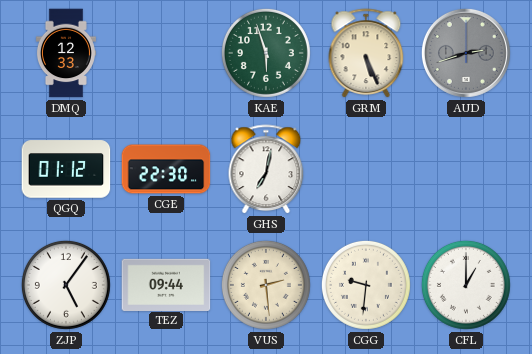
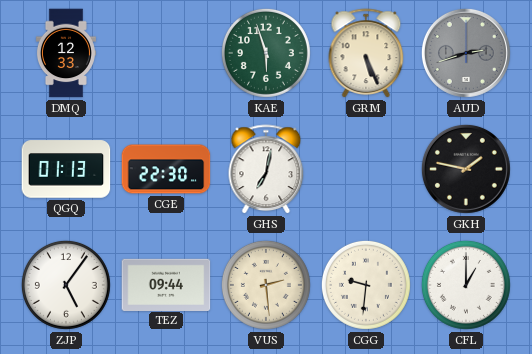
QGQ: 01:12 -> 01:13
GKH: none -> 1:47
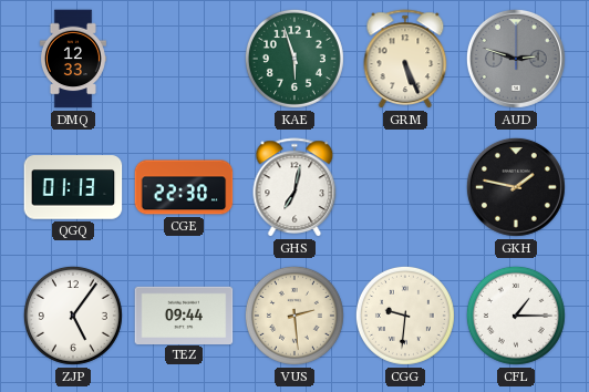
AUD: 2:42 -> 2:48
CFL: 1:00 -> 1:15
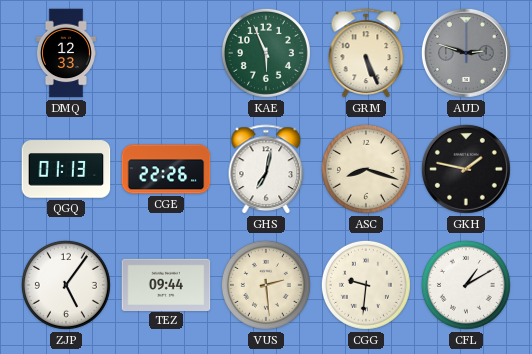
KAE: 5:57 -> 5:56
CGE: 22:30 -> 22:26
ASC: none -> 8:18
CFL: 1:15 -> 1:10
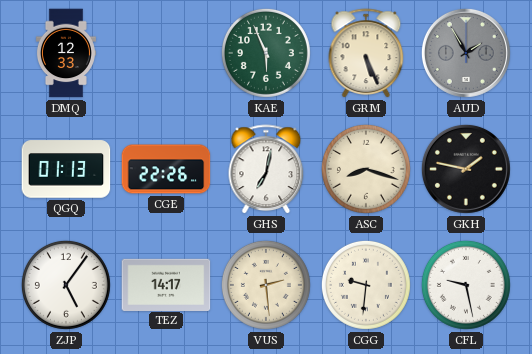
AUD: 2:48 -> 1:55
TEZ: 09:44 -> 14:17
CFL: 1:10 -> 9:28
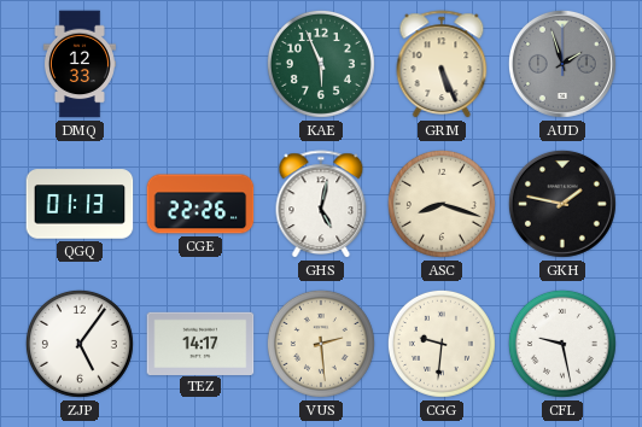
AUD: 1:55 -> 1:57
GHS: 7:02 -> 5:02
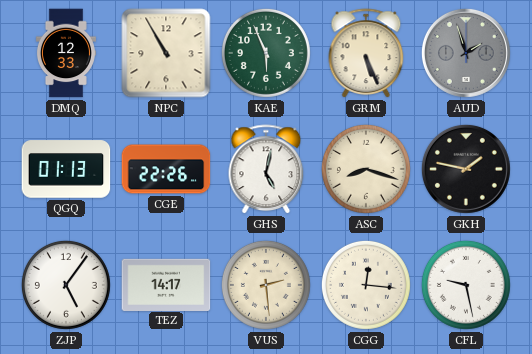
NPC: none -> 10:55
CGG: 9:31 -> 12:16
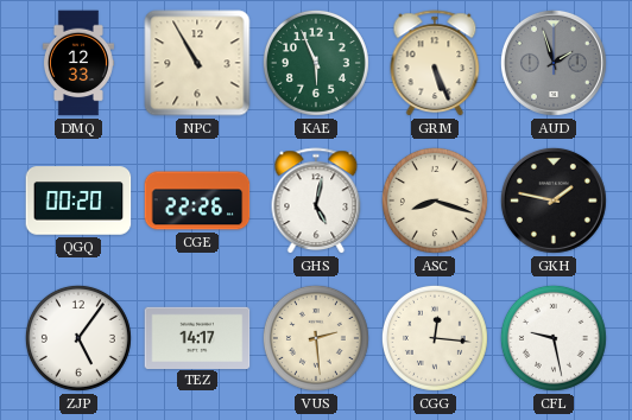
QGQ: 01:13 -> 00:20
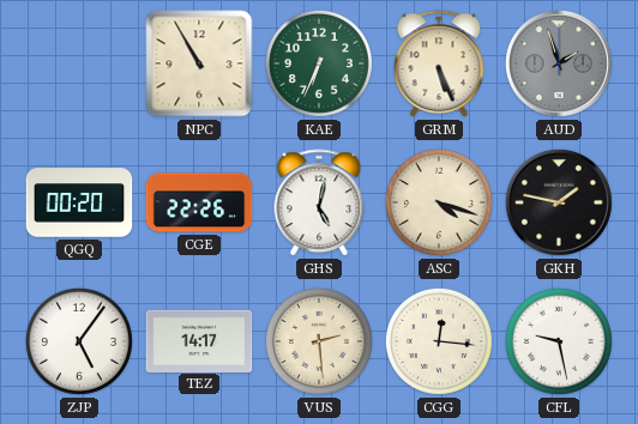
DMQ: 12:33 -> none
KAE: 5:56 -> 6:34
ASC: 8:18 -> 4:18
